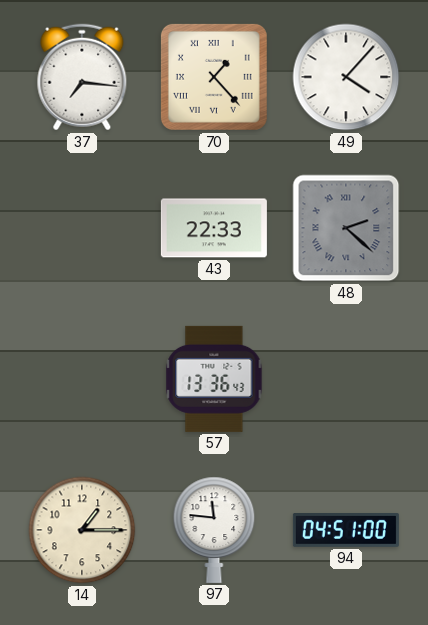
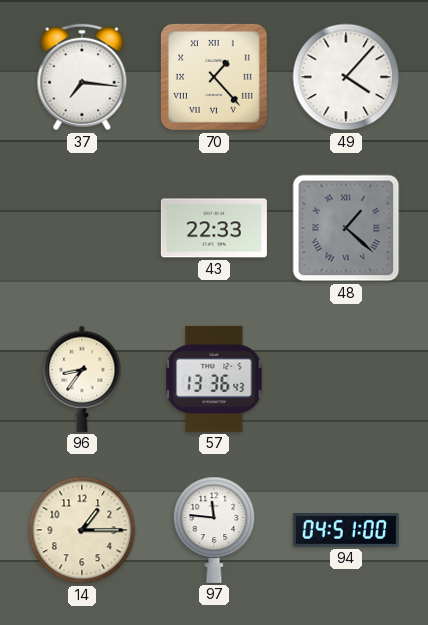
48: 2:22 -> 1:22
96: none -> 8:36
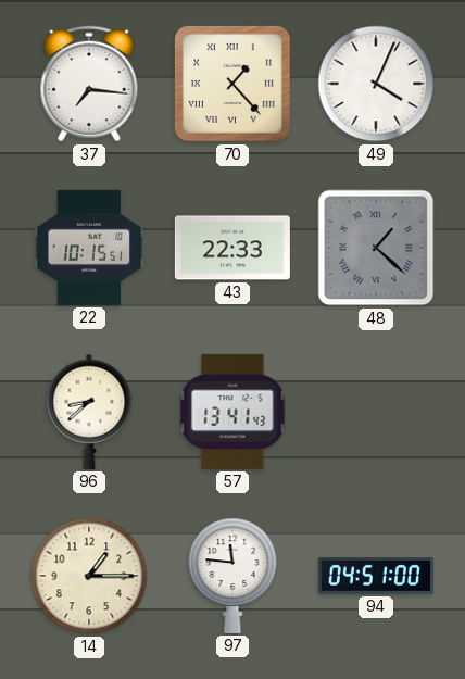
49: 4:07 -> 4:04
22: none -> 10:15
96: 8:36 -> 8:38
57: 13:36 -> 13:41
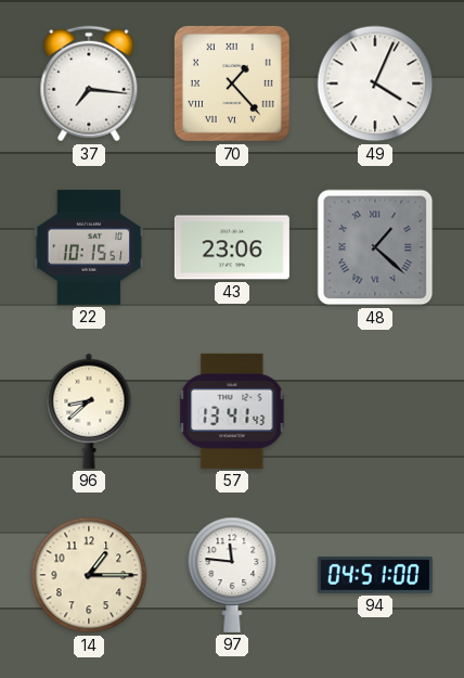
43: 22:33 -> 23:06
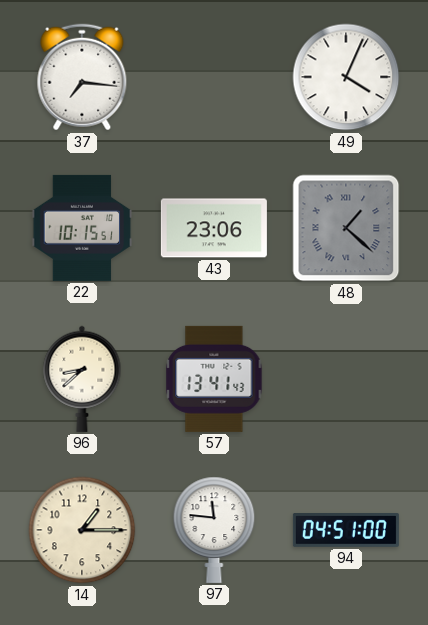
70: 1:23 -> none
